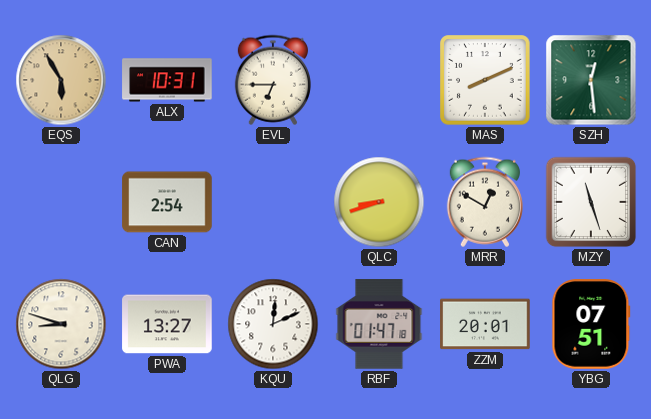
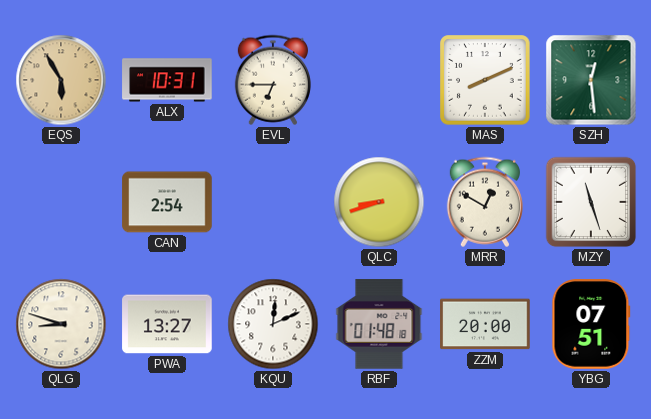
RBF: 01:47 -> 01:48
ZZM: 20:01 -> 20:00
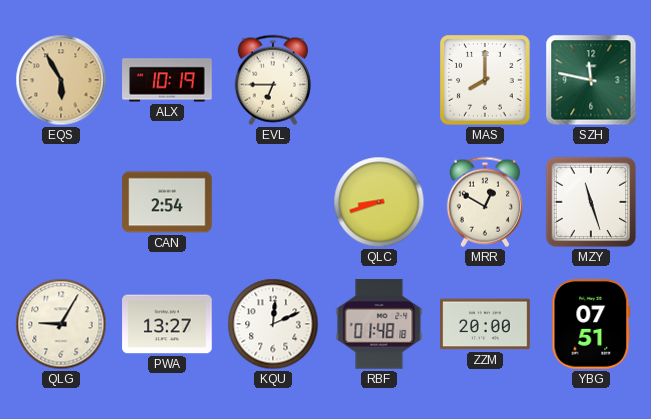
ALX: 10:31 -> 10:19
MAS: 8:11 -> 8:00
SZH: 12:29 -> 11:47
QLG: 8:48 -> 9:05
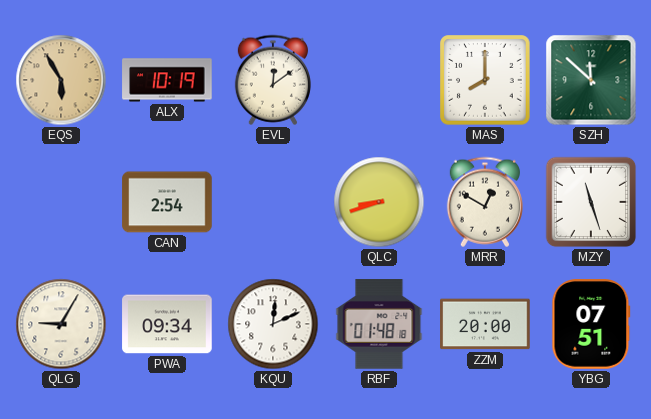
EVL: 6:45 -> 12:09
SZH: 11:47 -> 11:52
PWA: 13:27 -> 09:34
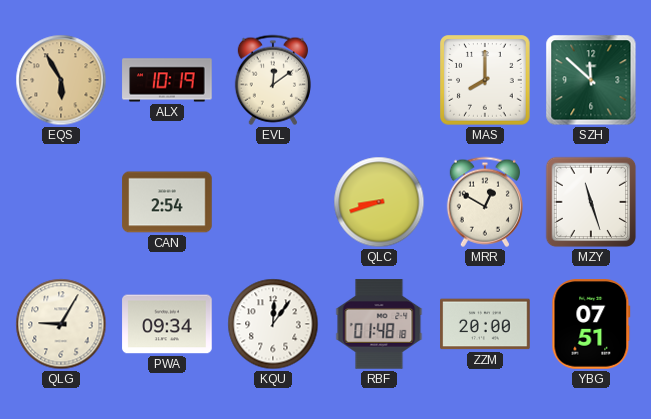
KQU: 12:11 -> 12:06
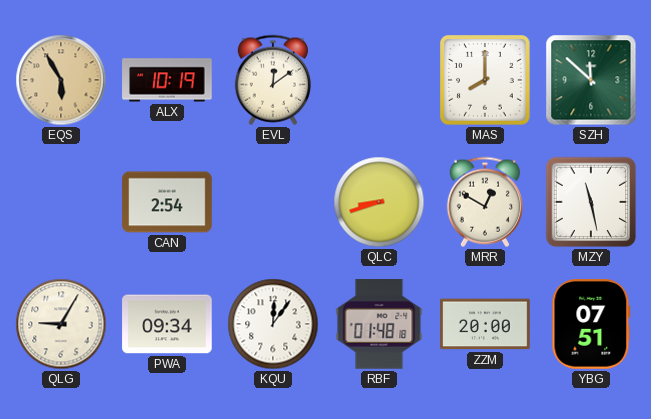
MZY: 11:27 -> 11:28
